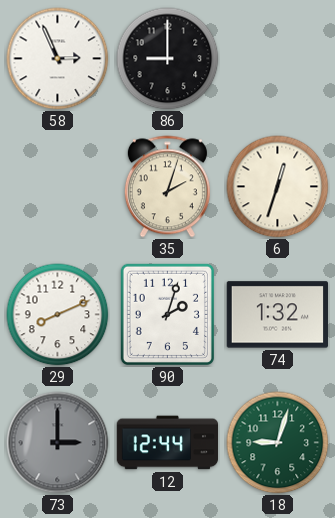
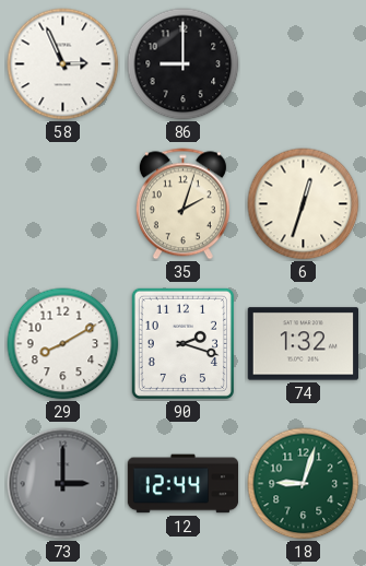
29: 8:11 -> 8:10
90: 2:03 -> 2:18
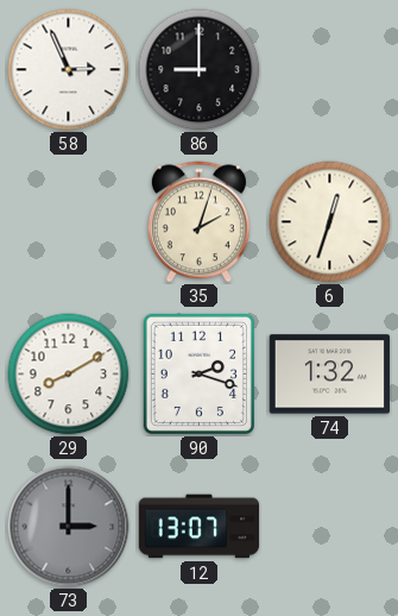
12: 12:44 -> 13:07
18: 9:03 -> none
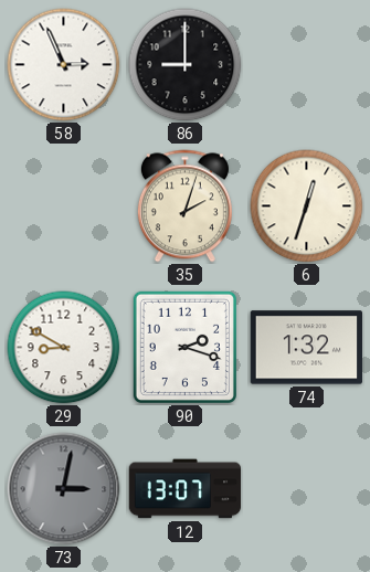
29: 8:10 -> 8:50
73: 3:00 -> 3:02
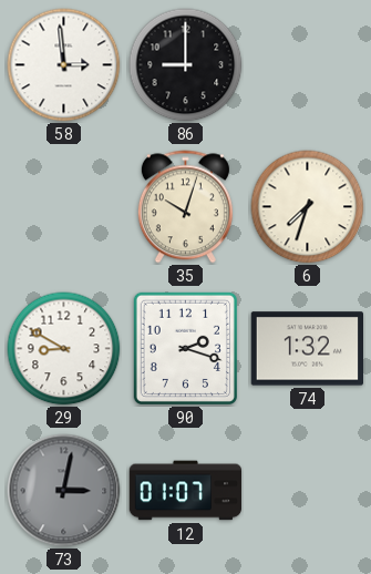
58: 2:56 -> 2:59
35: 2:03 -> 10:03
6: 12:33 -> 7:33
12: 13:07 -> 01:07
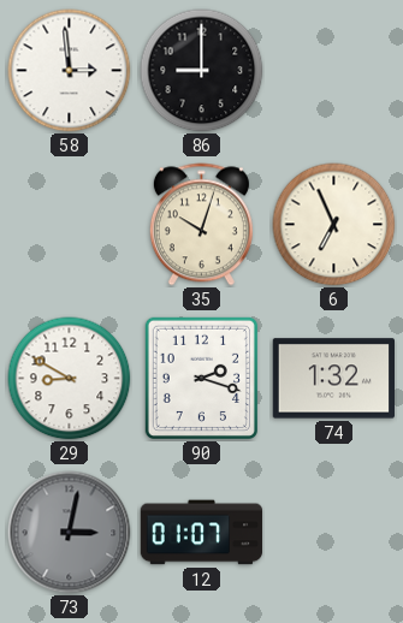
6: 7:33 -> 6:56
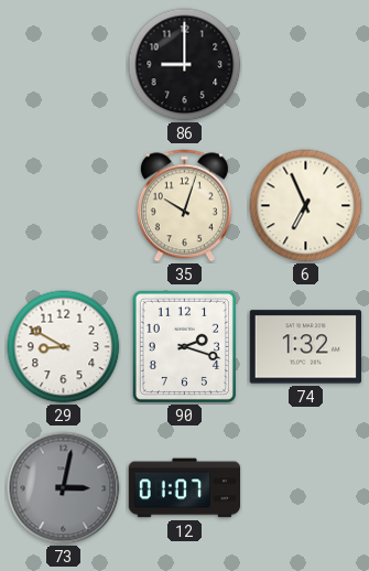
58: 2:59 -> none
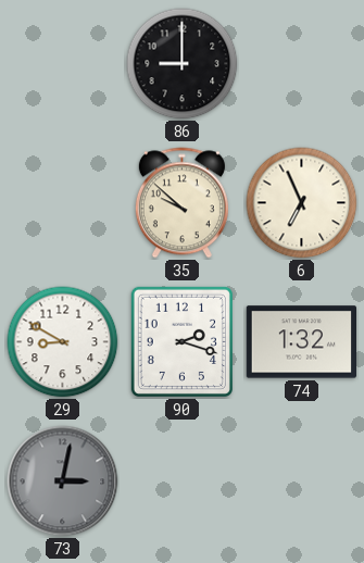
35: 10:03 -> 9:52
12: 01:07 -> none
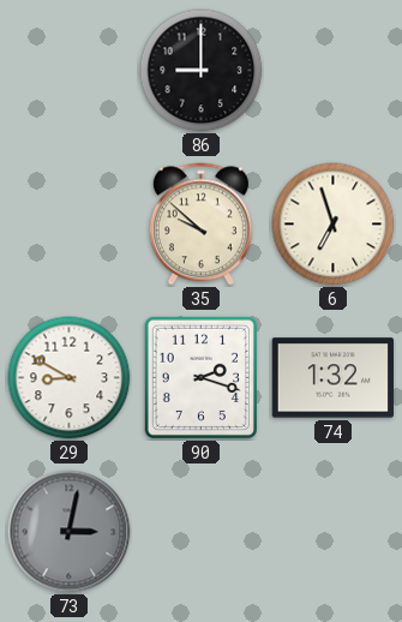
6: 6:56 -> 6:57
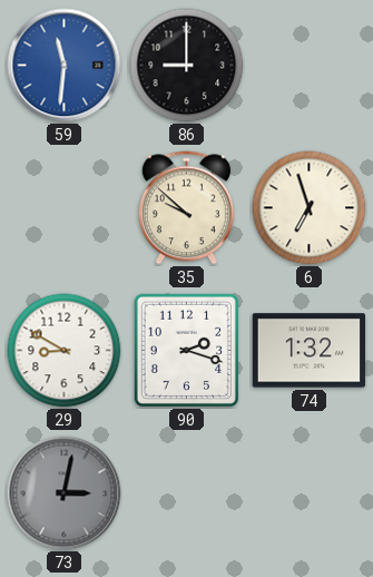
59: none -> 11:31
